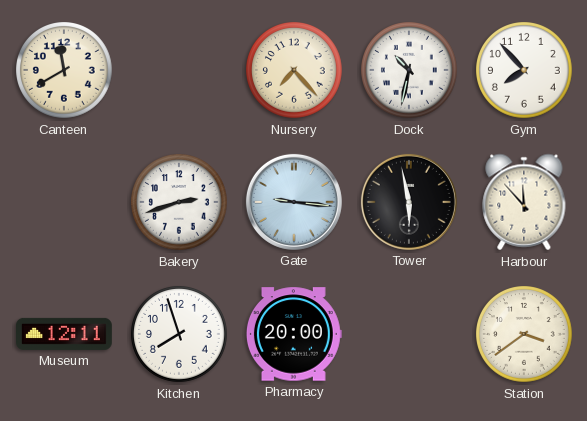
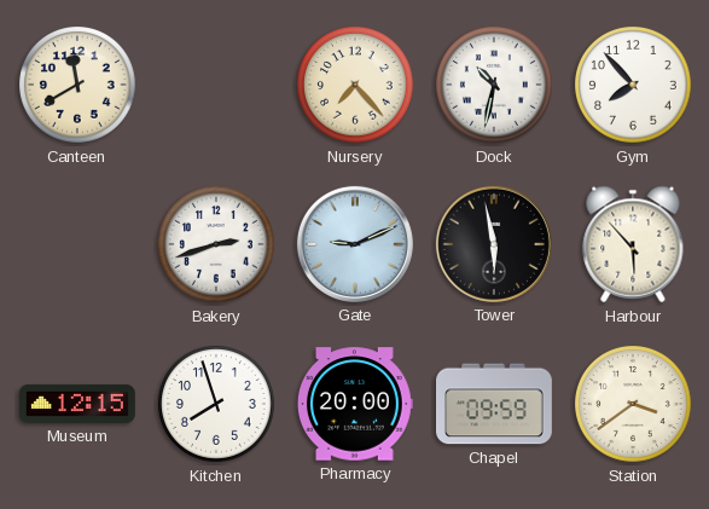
Gate: 9:16 -> 9:11
Harbour: 11:53 -> 5:53
Museum: 12:11 -> 12:15
Chapel: none -> 09:59
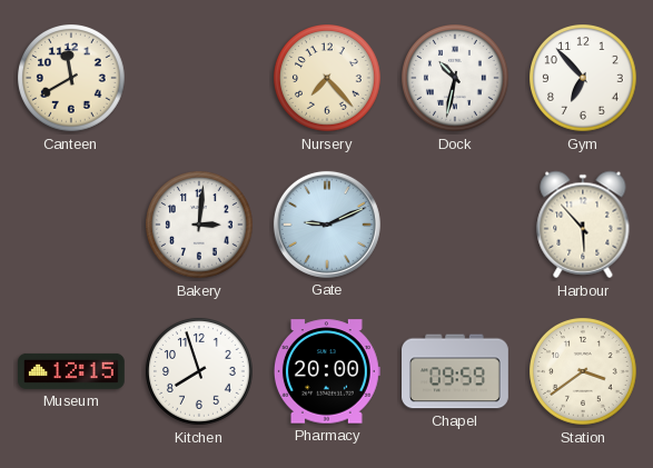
Gym: 7:53 -> 6:53
Bakery: 2:42 -> 3:01
Tower: 5:58 -> none
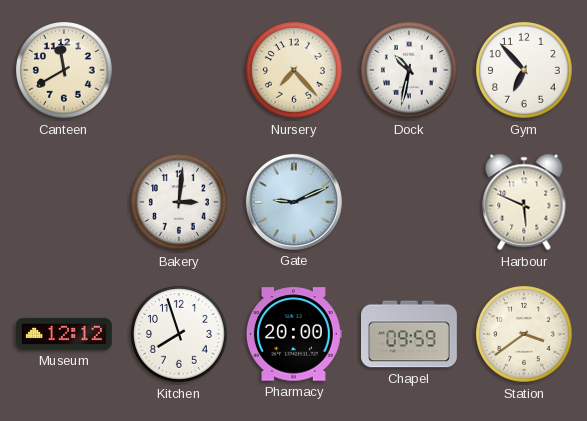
Harbour: 5:53 -> 5:49
Museum: 12:15 -> 12:12
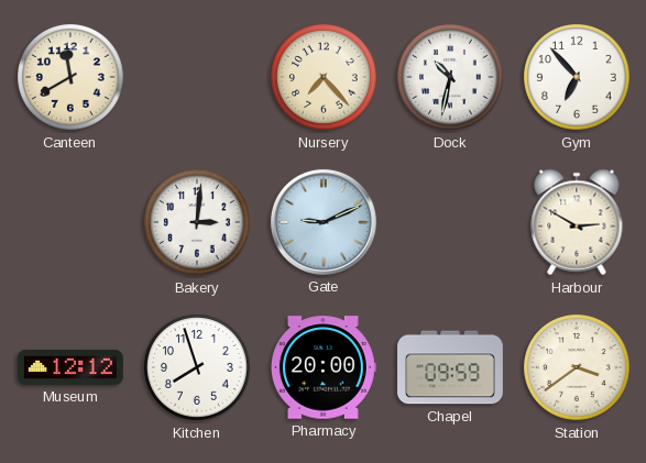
Harbour: 5:49 -> 2:50
